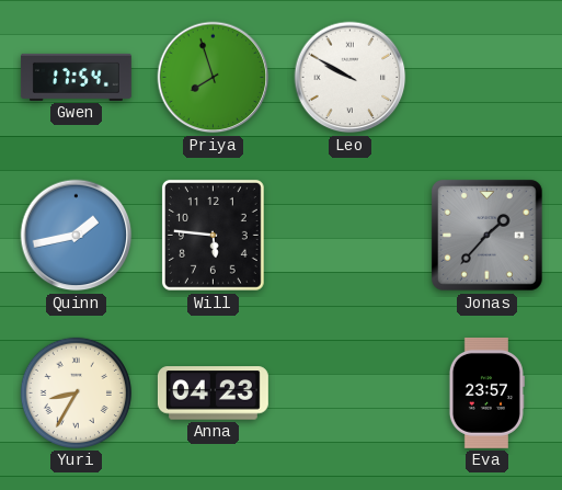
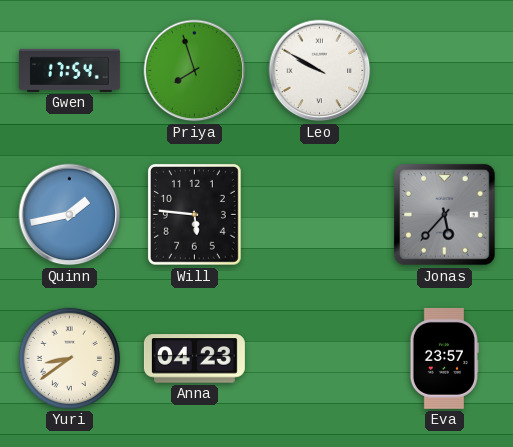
Jonas: 1:37 -> 5:37
Yuri: 8:35 -> 8:39
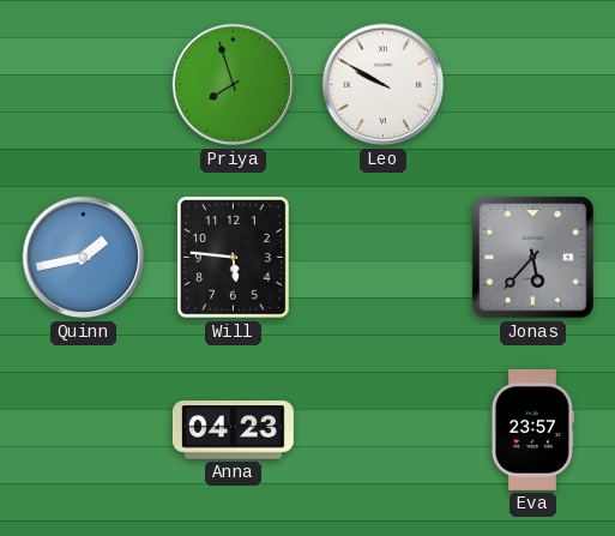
Gwen: 17:54 -> none
Yuri: 8:39 -> none
